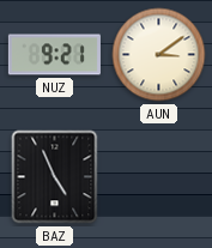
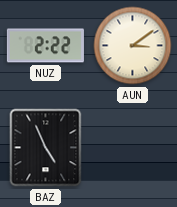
NUZ: 9:21 -> 2:22
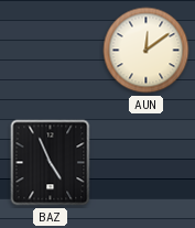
NUZ: 2:22 -> none
AUN: 3:09 -> 12:09
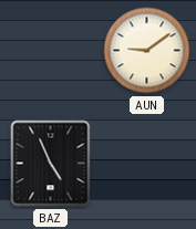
AUN: 12:09 -> 9:09
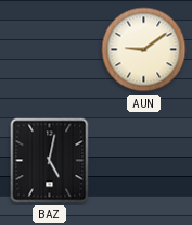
BAZ: 4:56 -> 5:02
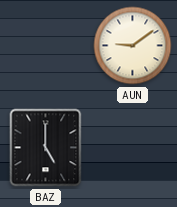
BAZ: 5:02 -> 5:00
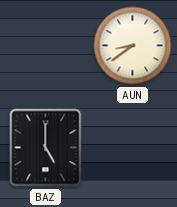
AUN: 9:09 -> 8:39
